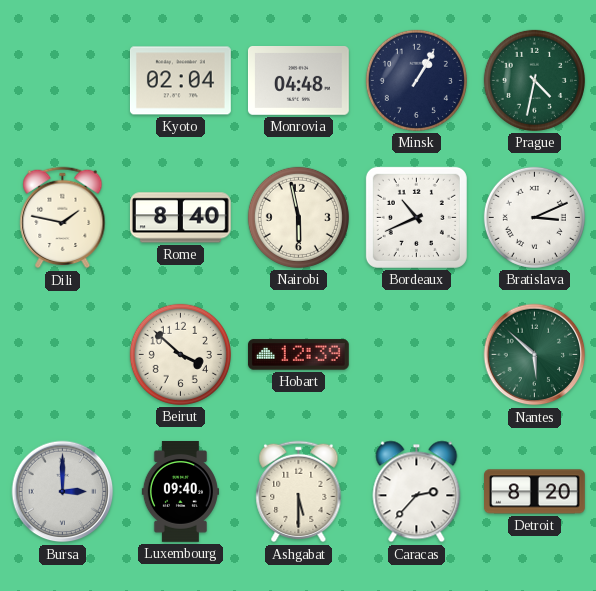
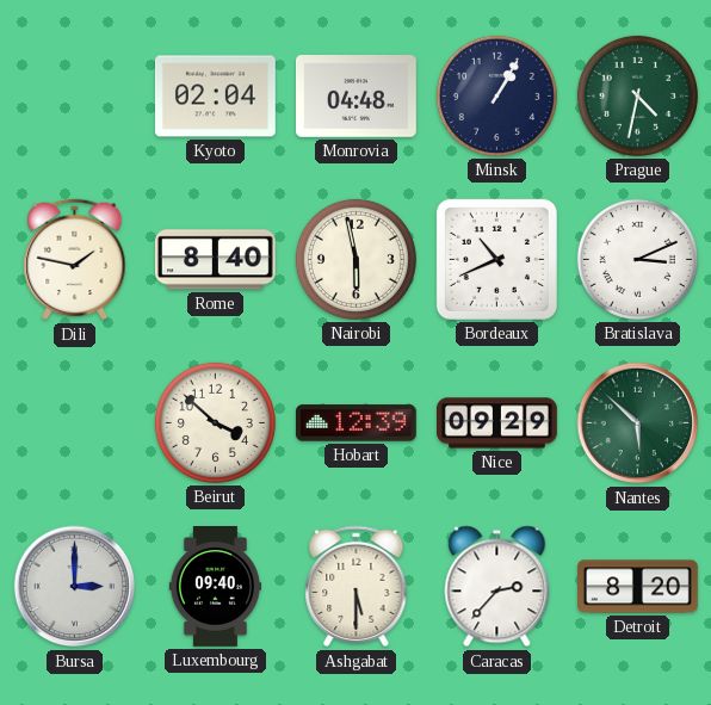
Nice: none -> 09:29
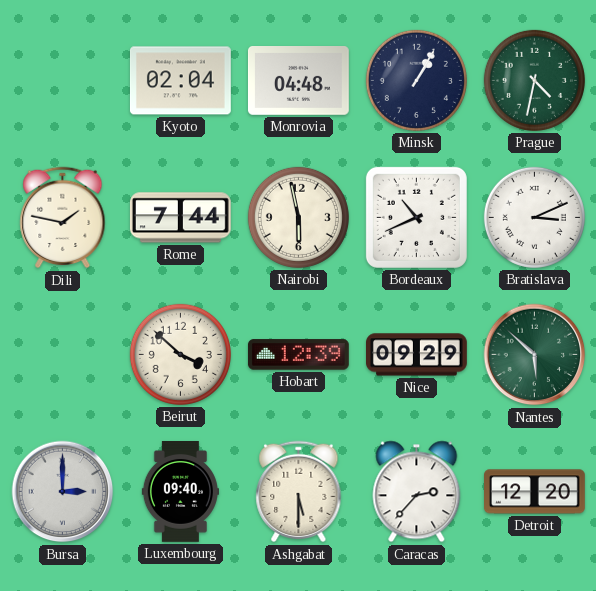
Rome: 8:40 -> 7:44
Detroit: 8:20 -> 12:20
